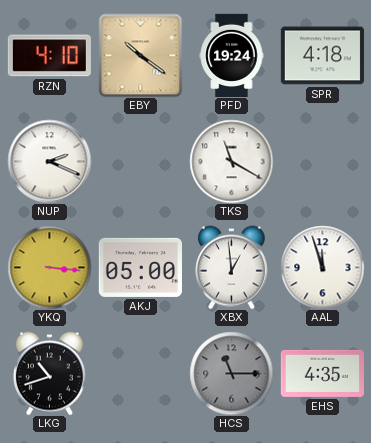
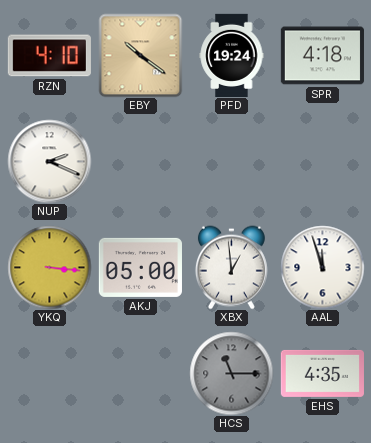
TKS: 11:20 -> none
LKG: 10:42 -> none
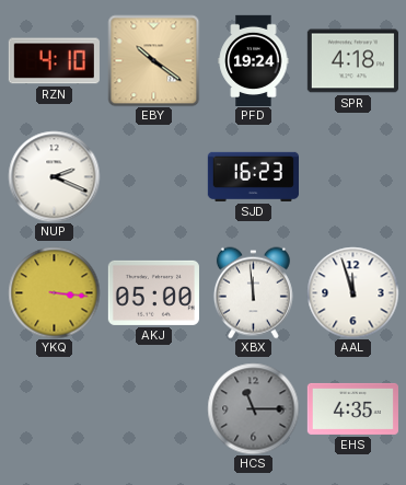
SJD: none -> 16:23
XBX: 12:59 -> 11:59
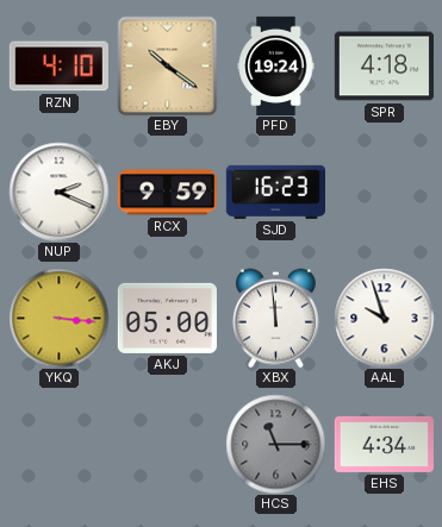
RCX: none -> 9:59
AAL: 11:57 -> 9:57
EHS: 4:35 -> 4:34
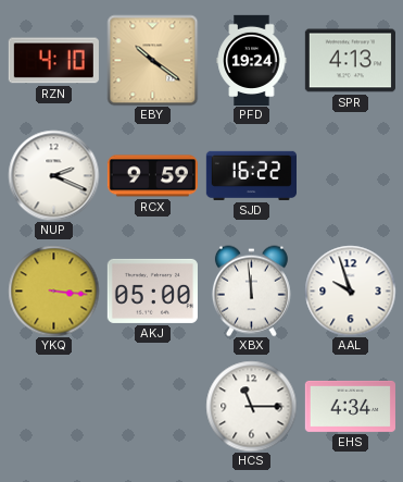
SPR: 4:18 -> 4:13
SJD: 16:23 -> 16:22
HCS dial: grey -> white
